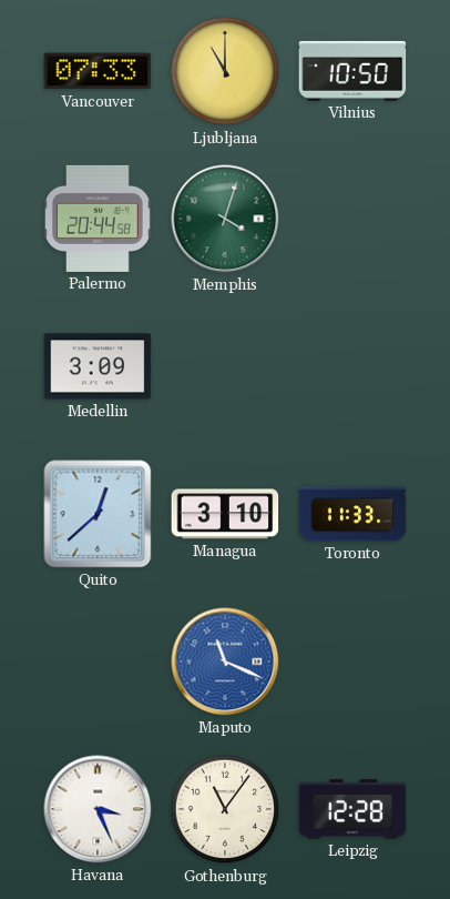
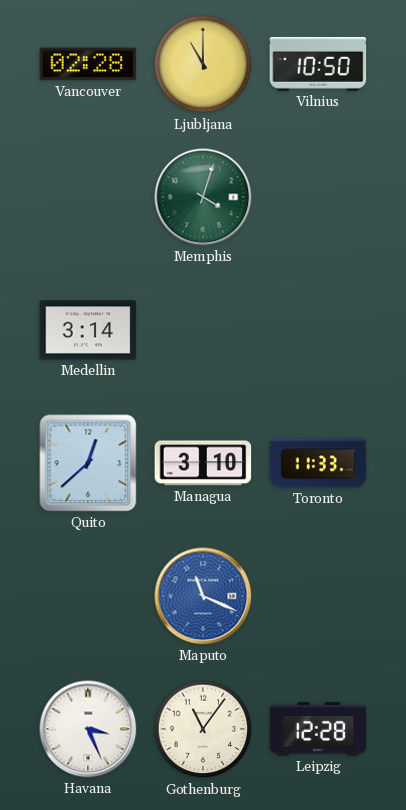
Vancouver: 07:33 -> 02:28
Palermo: 20:44 -> none
Medellin: 3:09 -> 3:14
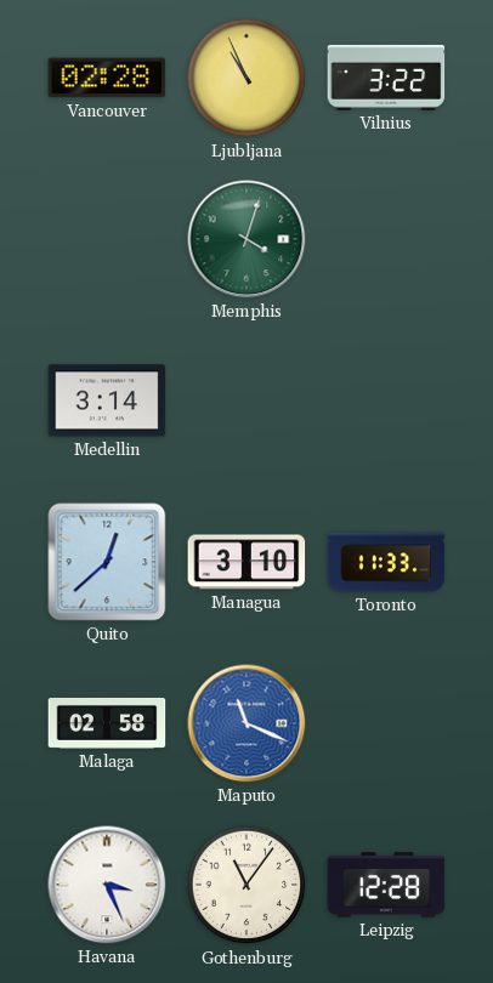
Ljubljana: 11:00 -> 10:56
Vilnius: 10:50 -> 3:22
Malaga: none -> 02:58
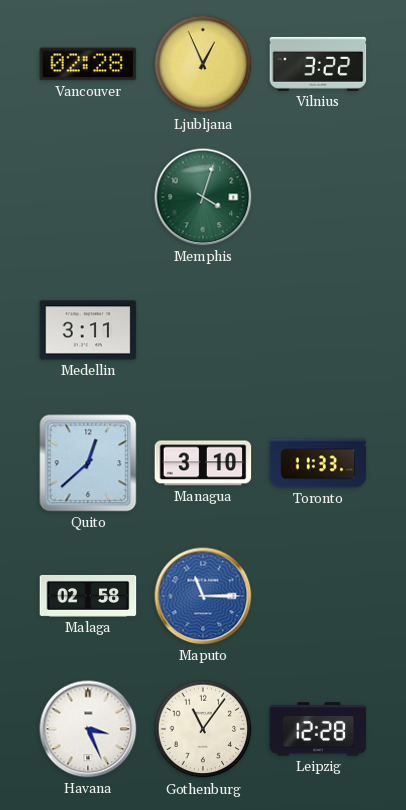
Ljubljana: 10:56 -> 12:56
Medellin: 3:14 -> 3:11
Maputo: 11:19 -> 11:15
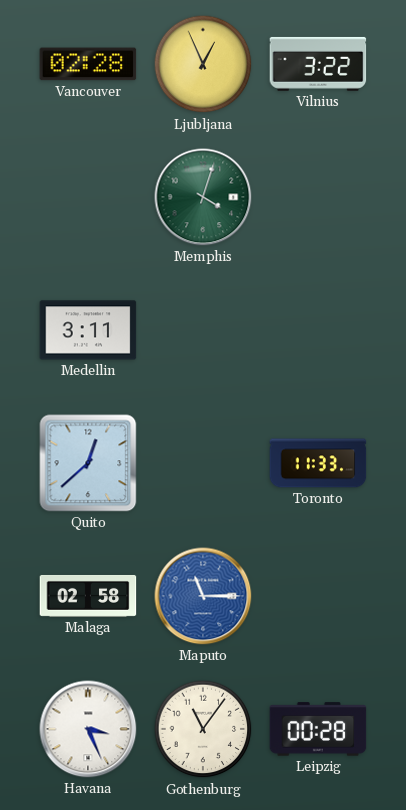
Managua: 3:10 -> none
Leipzig: 12:28 -> 00:28
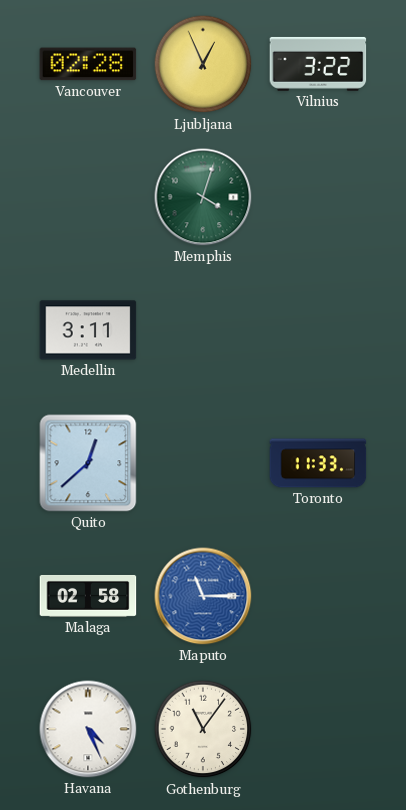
Havana: 3:26 -> 4:26
Leipzig: 00:28 -> none
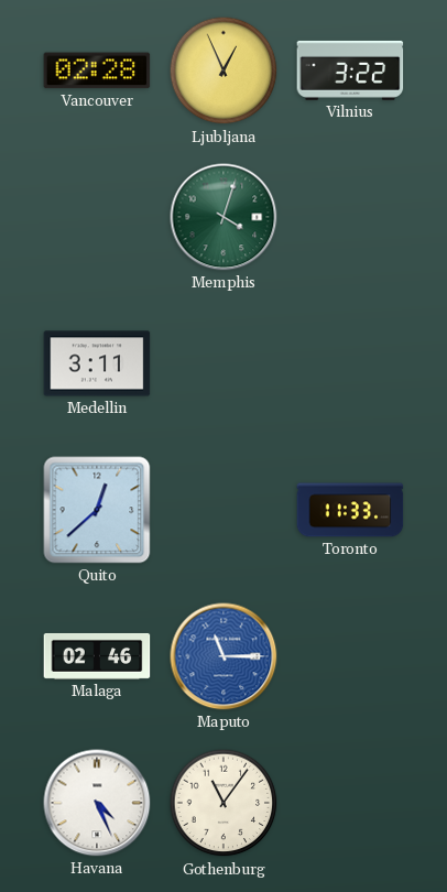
Malaga: 02:58 -> 02:46
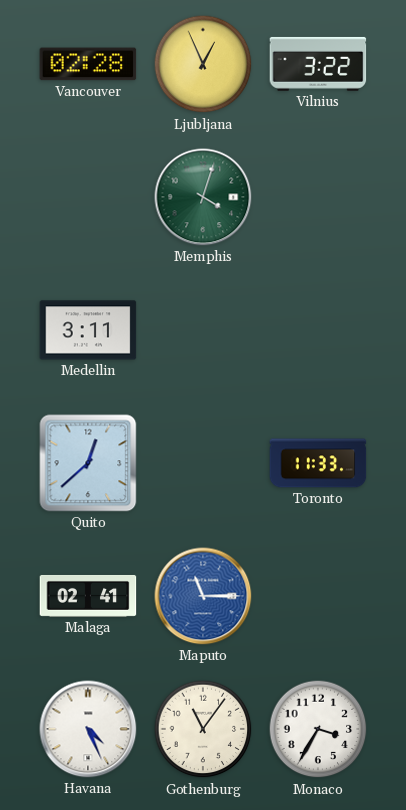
Malaga: 02:46 -> 02:41
Monaco: none -> 3:35
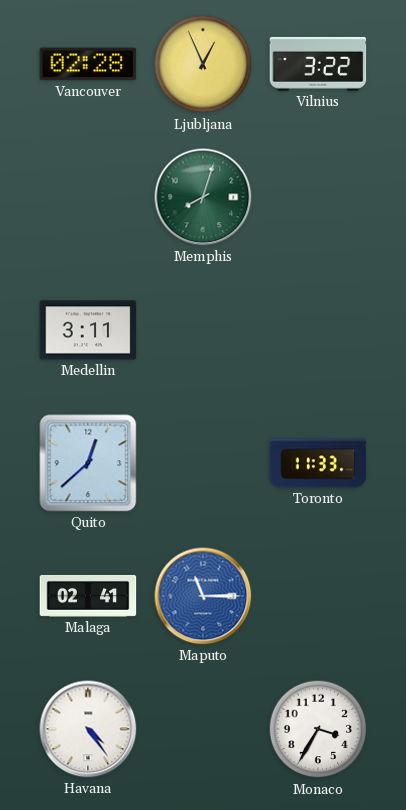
Memphis: 4:03 -> 8:03
Havana: 4:26 -> 4:24
Gothenburg: 11:06 -> none
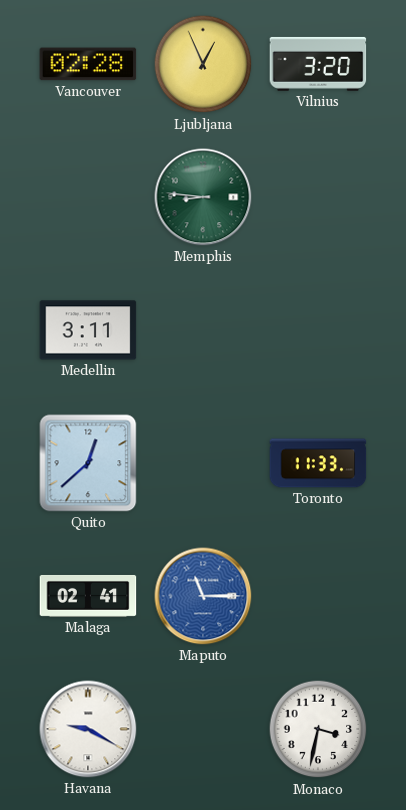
Vilnius: 3:22 -> 3:20
Memphis: 8:03 -> 8:46
Havana: 4:24 -> 9:20
Monaco: 3:35 -> 3:32
